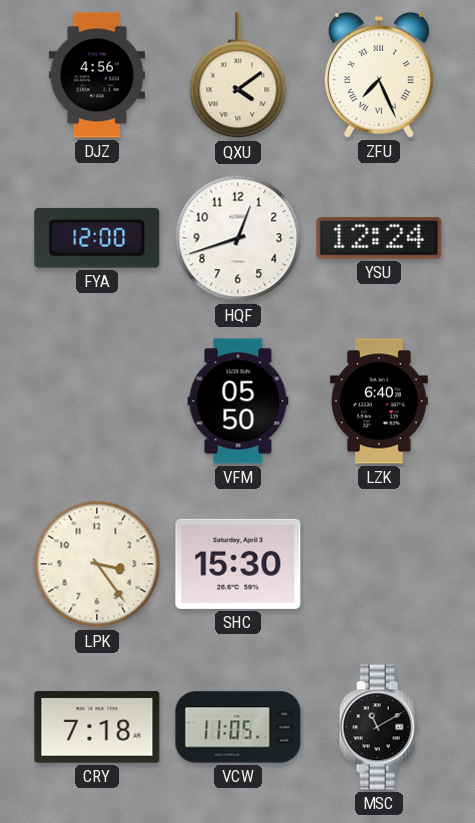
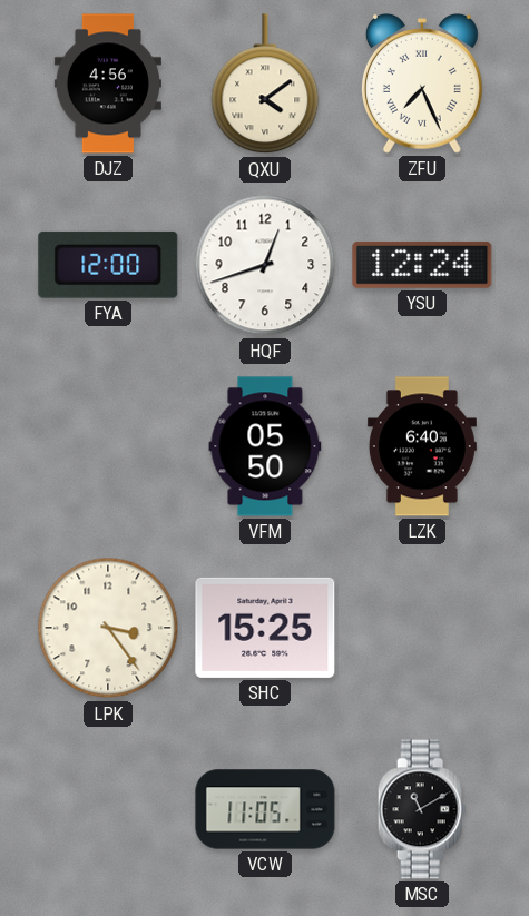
SHC: 15:30 -> 15:25
CRY: 7:18 -> none
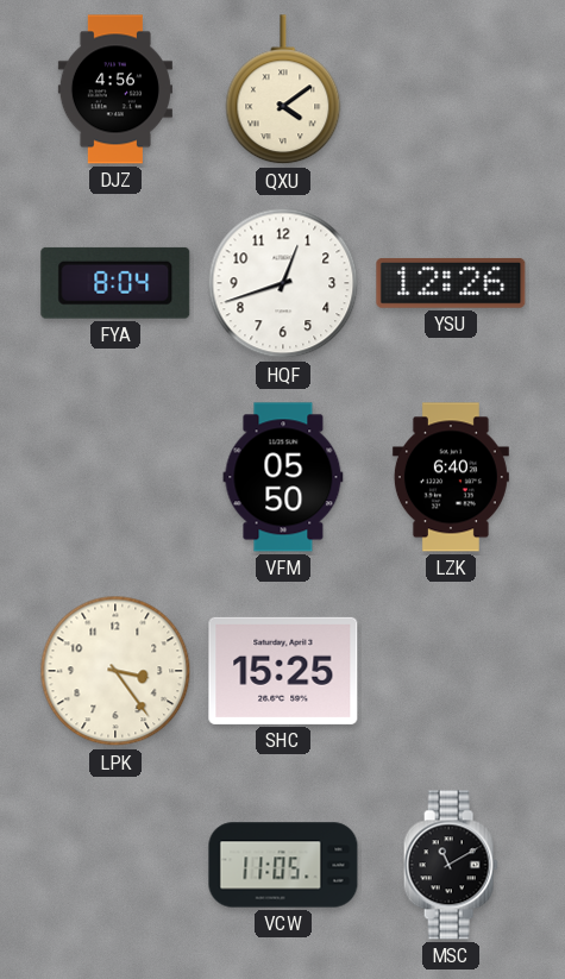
ZFU: 7:26 -> none
FYA: 12:00 -> 8:04
YSU: 12:24 -> 12:26
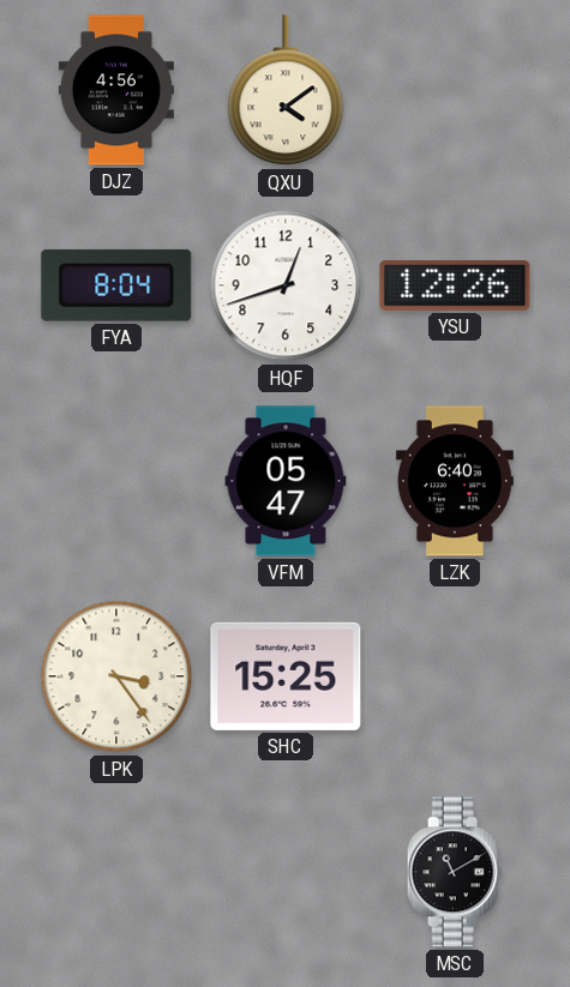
VFM: 05:50 -> 05:47
VCW: 11:05 -> none
